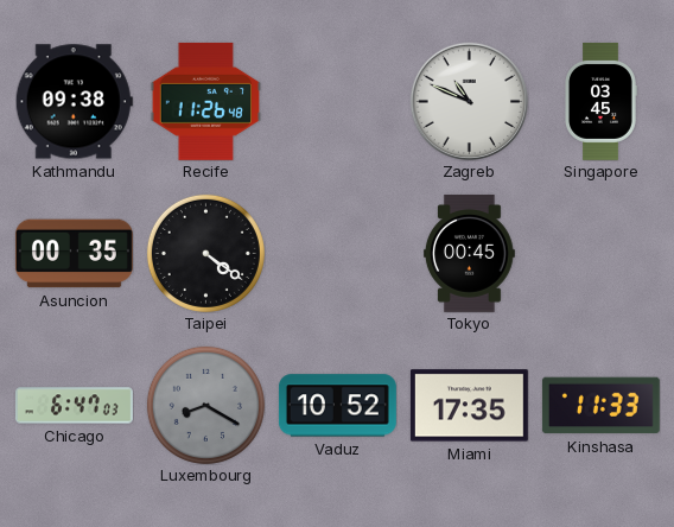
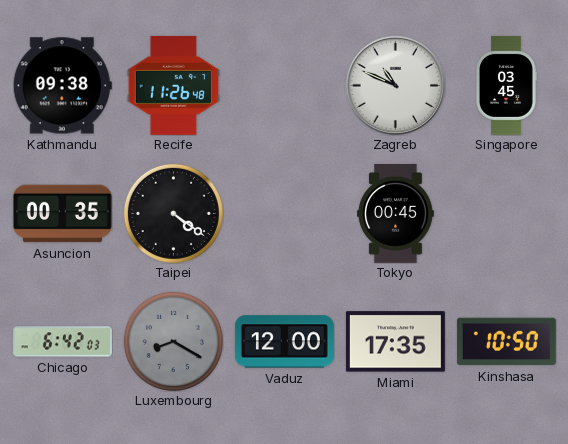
Chicago: 6:47 -> 6:42
Vaduz: 10:52 -> 12:00
Kinshasa: 11:33 -> 10:50
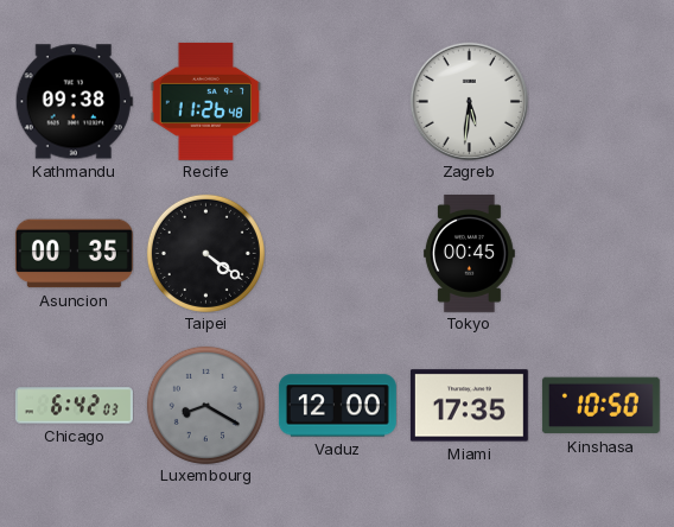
Zagreb: 10:49 -> 5:31
Singapore: 03:45 -> none
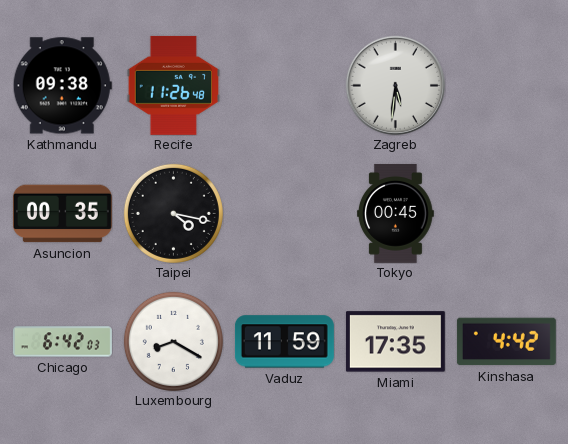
Taipei: 4:21 -> 4:17
Luxembourg dial: grey -> white
Vaduz: 12:00 -> 11:59
Kinshasa: 10:50 -> 4:42
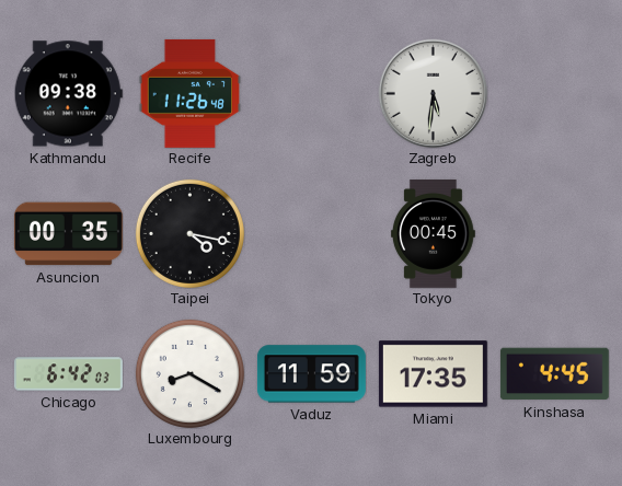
Kinshasa: 4:42 -> 4:45
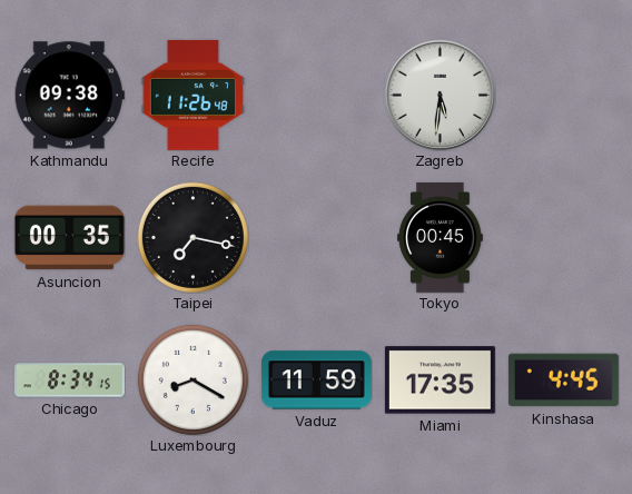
Taipei: 4:17 -> 7:17
Chicago: 6:42 -> 8:34
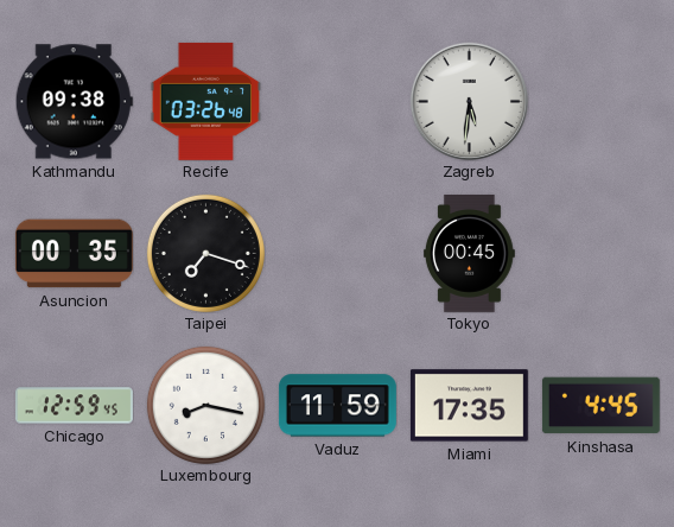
Recife: 11:26 -> 03:26
Taipei: 7:17 -> 7:18
Chicago: 8:34 -> 12:59
Luxembourg: 8:20 -> 8:17
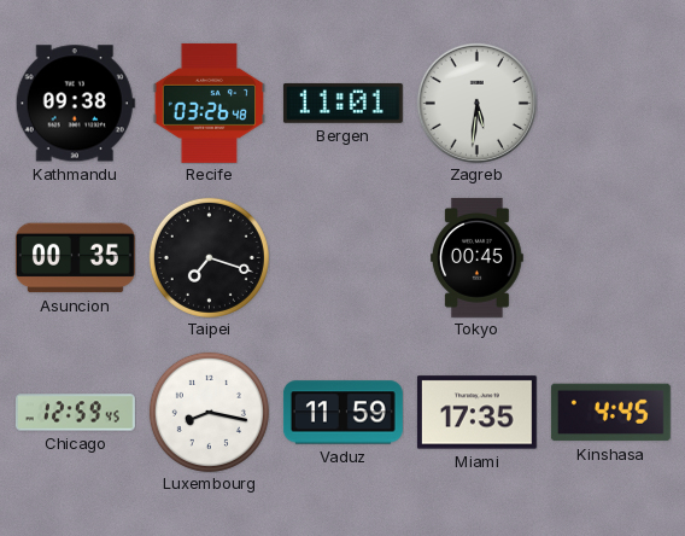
Bergen: none -> 11:01
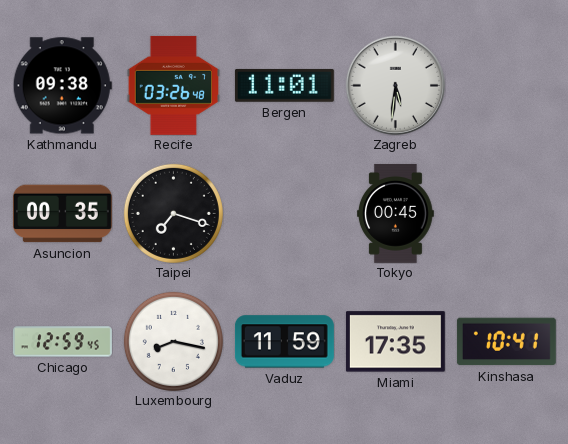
Kinshasa: 4:45 -> 10:41
